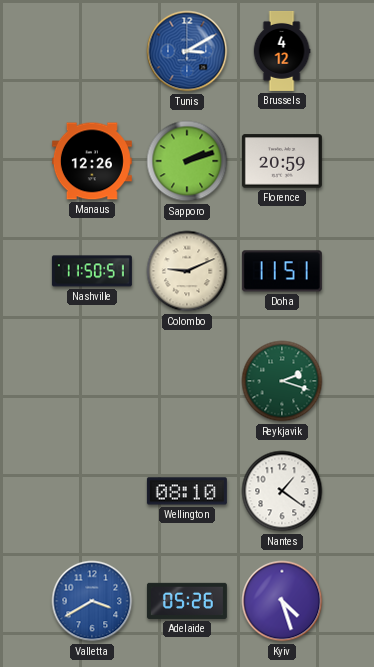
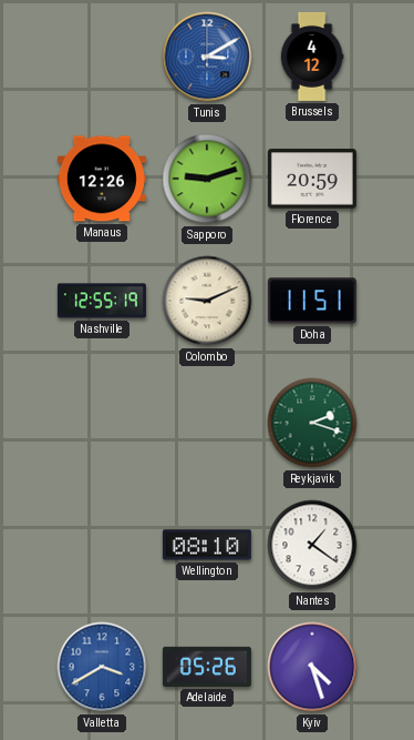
Sapporo: 2:12 -> 9:12
Nashville: 11:50 -> 12:55
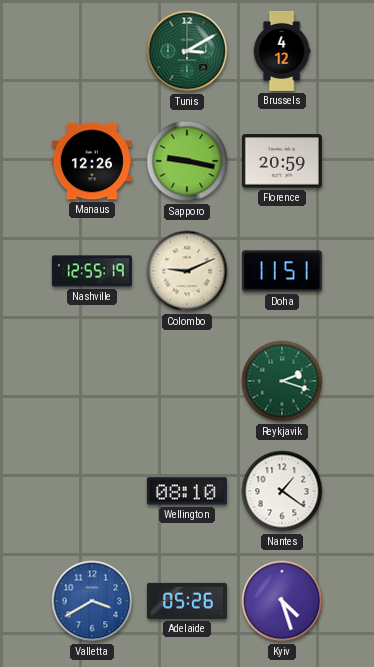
Tunis dial: blue -> green
Sapporo: 9:12 -> 9:17
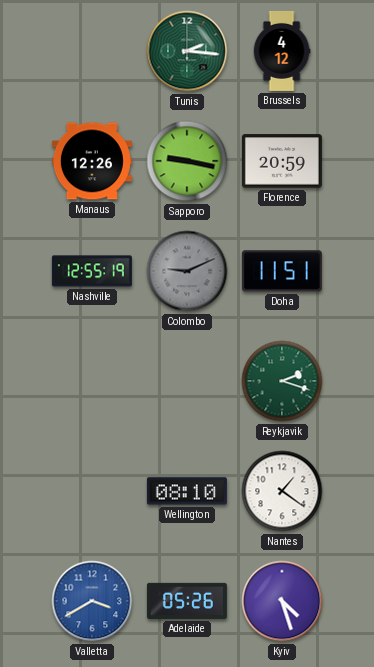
Tunis: 3:10 -> 2:16
Colombo dial: cream -> grey
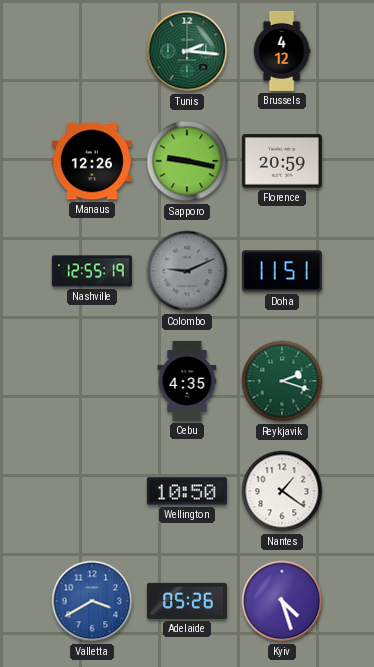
Cebu: none -> 4:35
Wellington: 08:10 -> 10:50
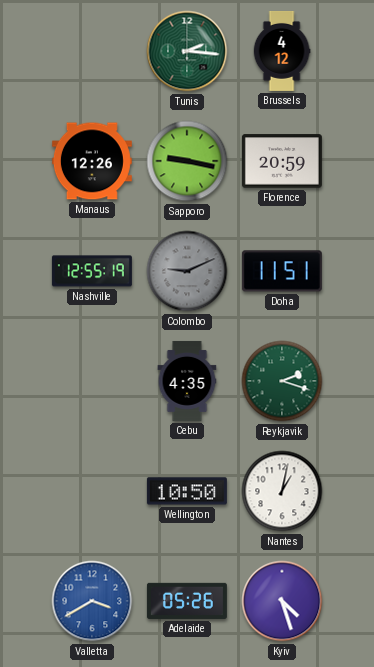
Nantes: 1:21 -> 1:02
